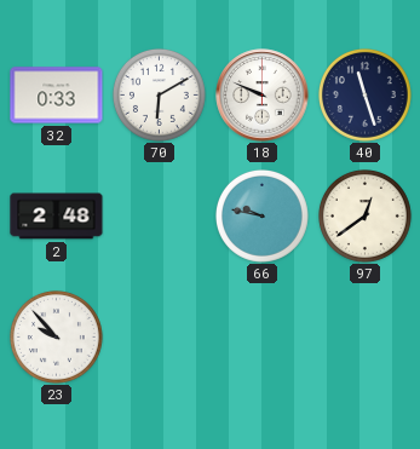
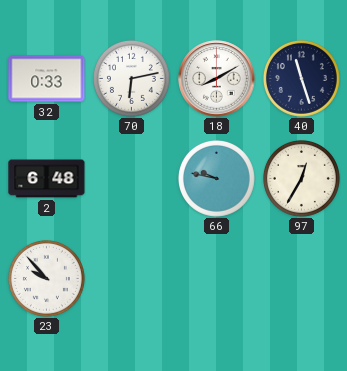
70: 6:10 -> 6:13
18: 9:49 -> 8:10
2: 2:48 -> 6:48
97: 12:39 -> 12:35
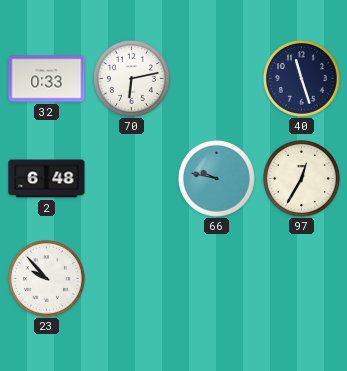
18: 8:10 -> none
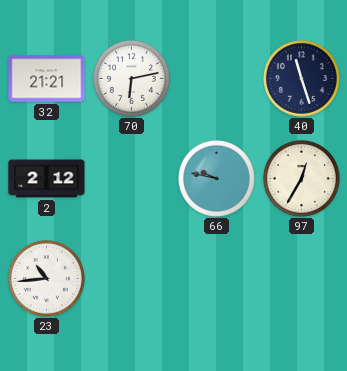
32: 0:33 -> 21:21
2: 6:48 -> 2:12
23: 9:53 -> 10:44
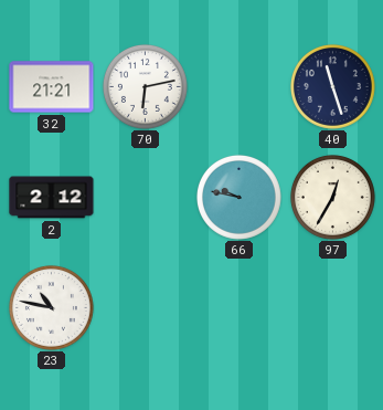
23: 10:44 -> 10:47
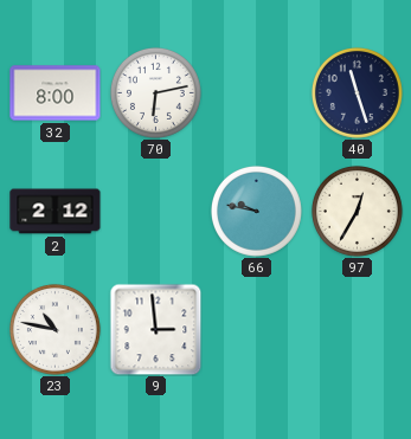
32: 21:21 -> 8:00
9: none -> 2:59
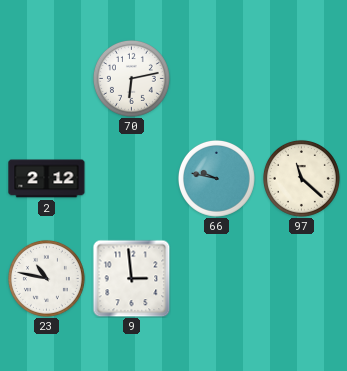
32: 8:00 -> none
40: 11:27 -> none
97: 12:35 -> 11:22
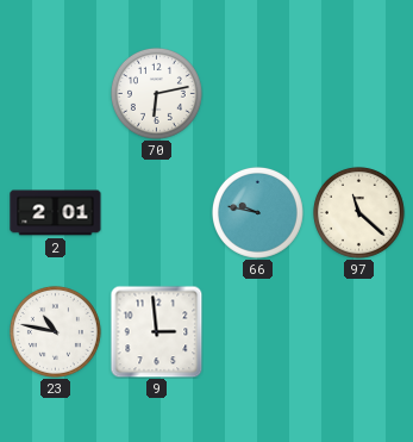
2: 2:12 -> 2:01
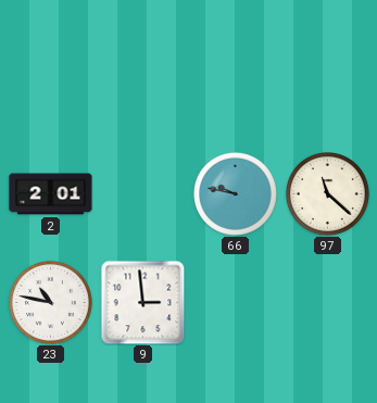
70: 6:13 -> none
